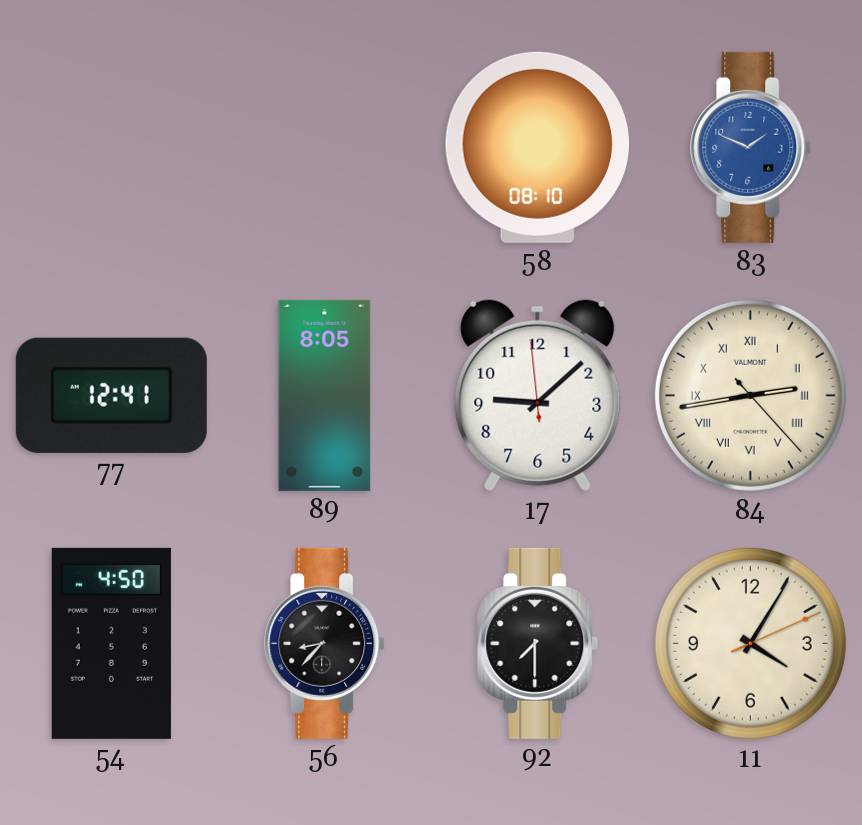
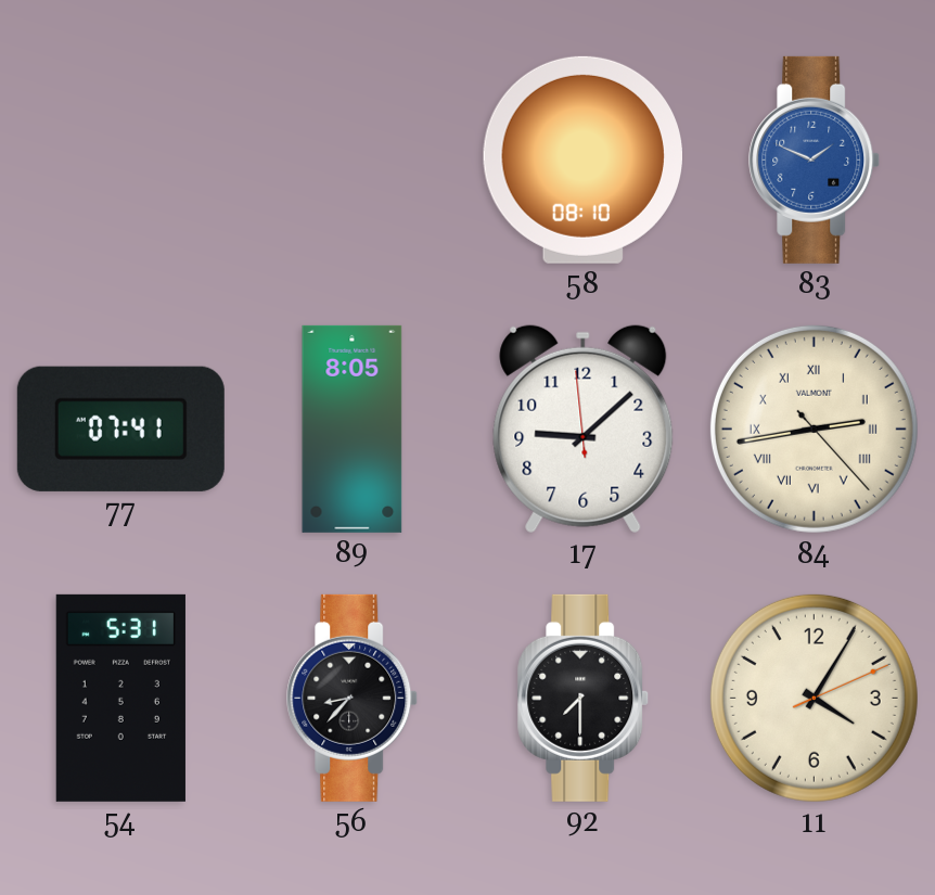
77: 12:41 -> 07:41
54: 4:50 -> 5:31
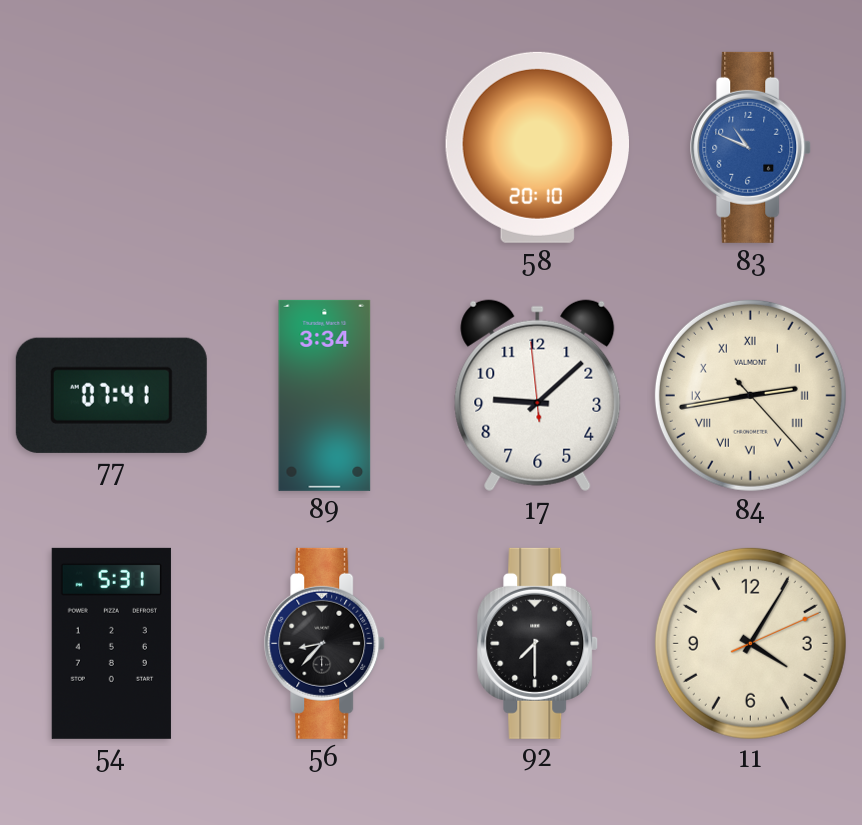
58: 08:10 -> 20:10
83: 1:49 -> 10:49
89: 8:05 -> 3:34
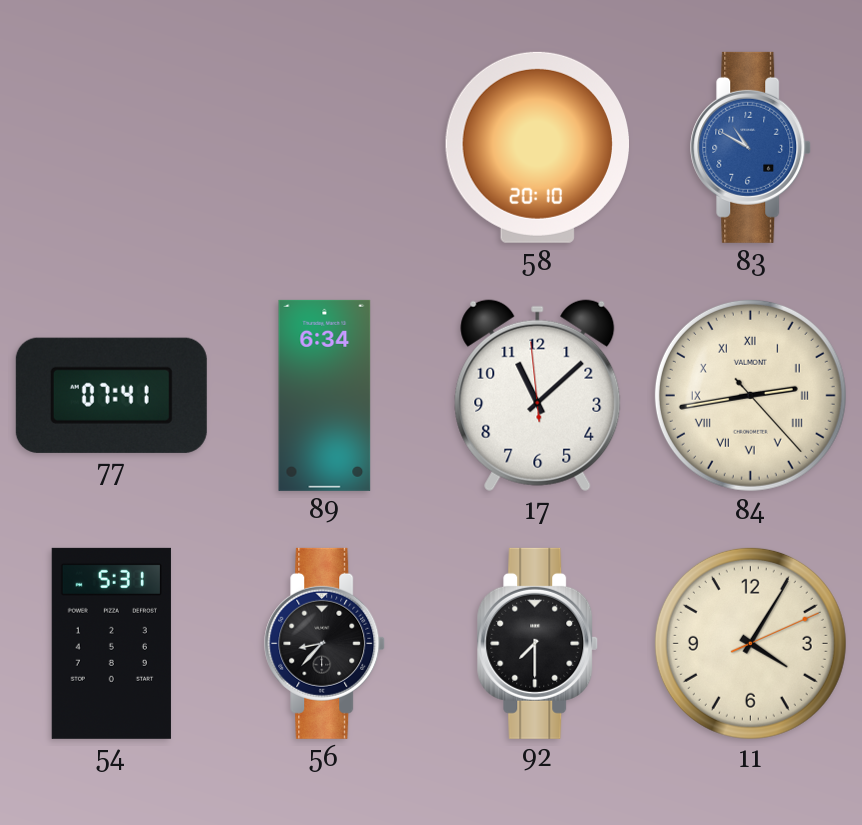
83: 10:49 -> 10:50
89: 3:34 -> 6:34
17: 9:07 -> 11:07
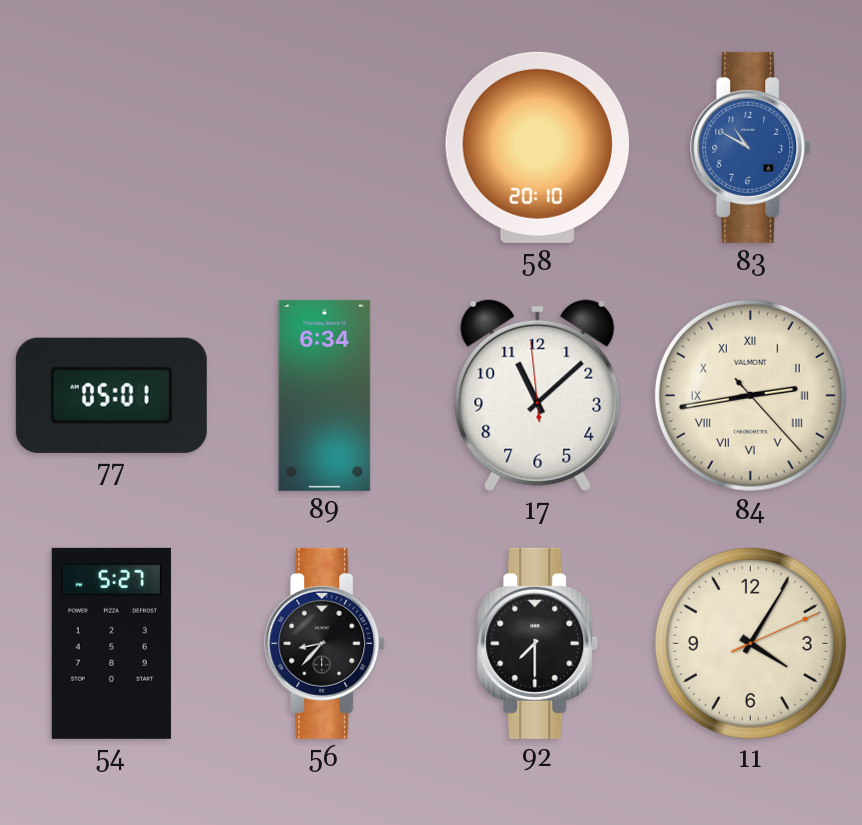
77: 07:41 -> 05:01
54: 5:31 -> 5:27
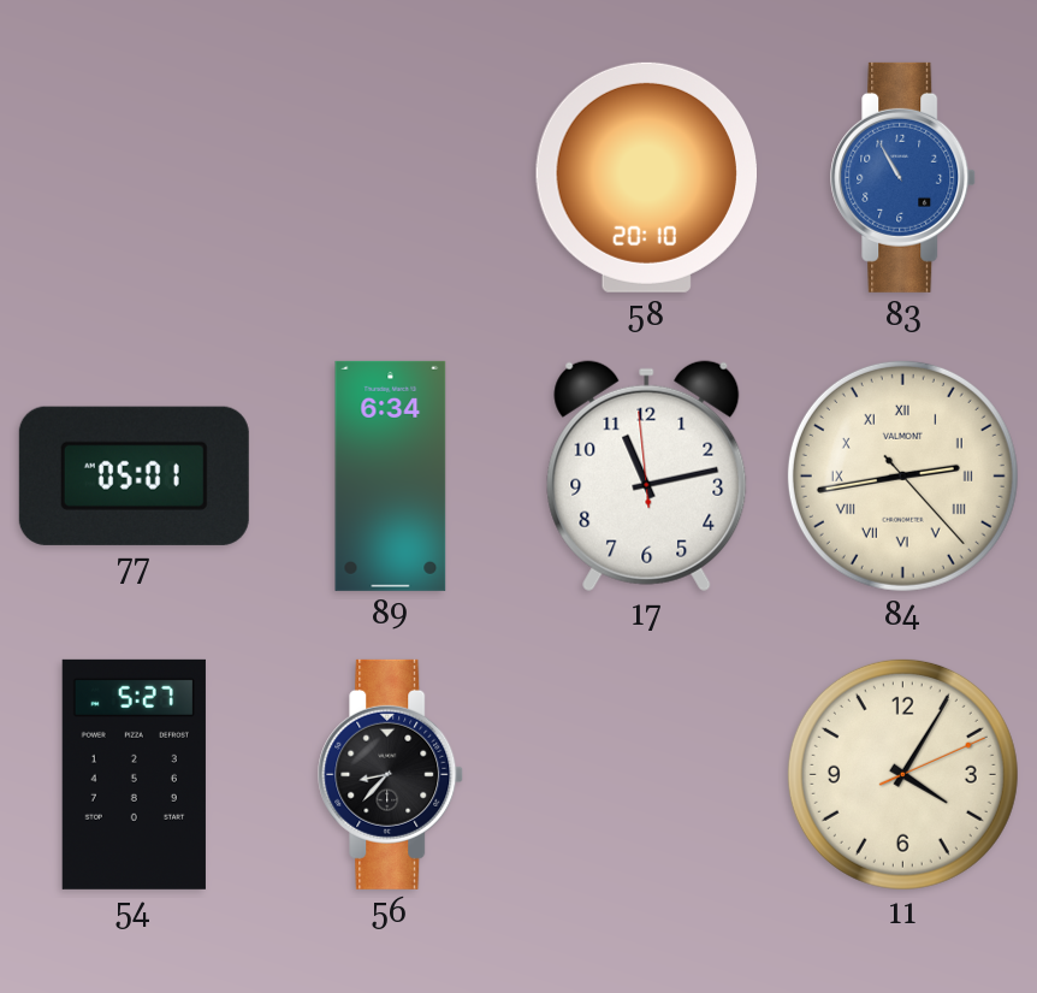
83: 10:50 -> 10:55
17: 11:07 -> 11:12
92: 7:30 -> none
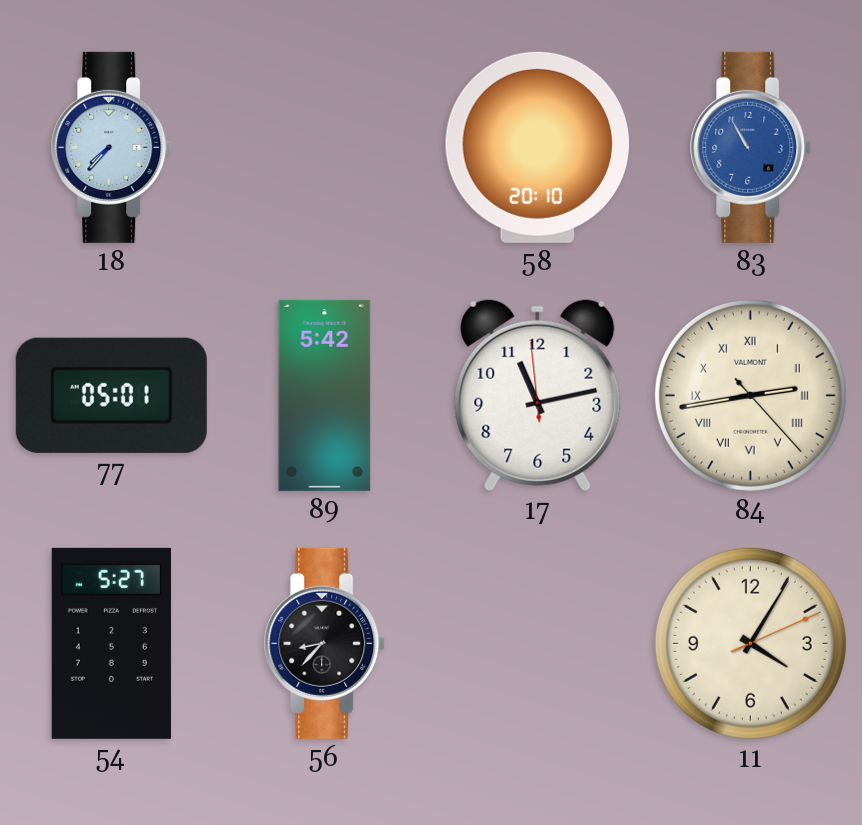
18: none -> 7:37
89: 6:34 -> 5:42
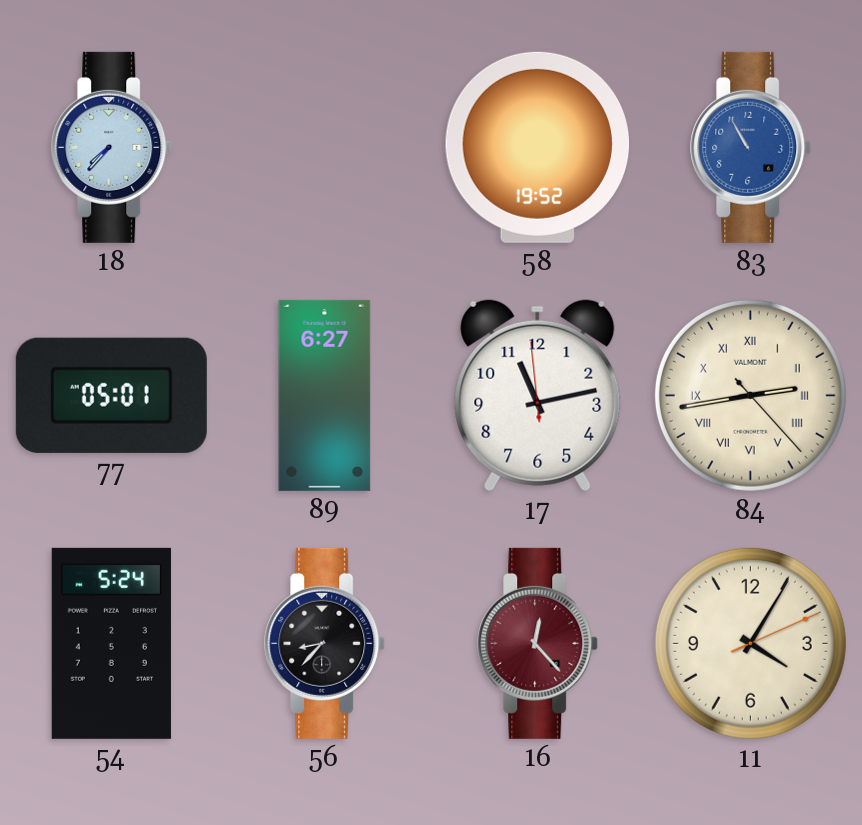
58: 20:10 -> 19:52
89: 5:42 -> 6:27
54: 5:27 -> 5:24
16: none -> 12:23
